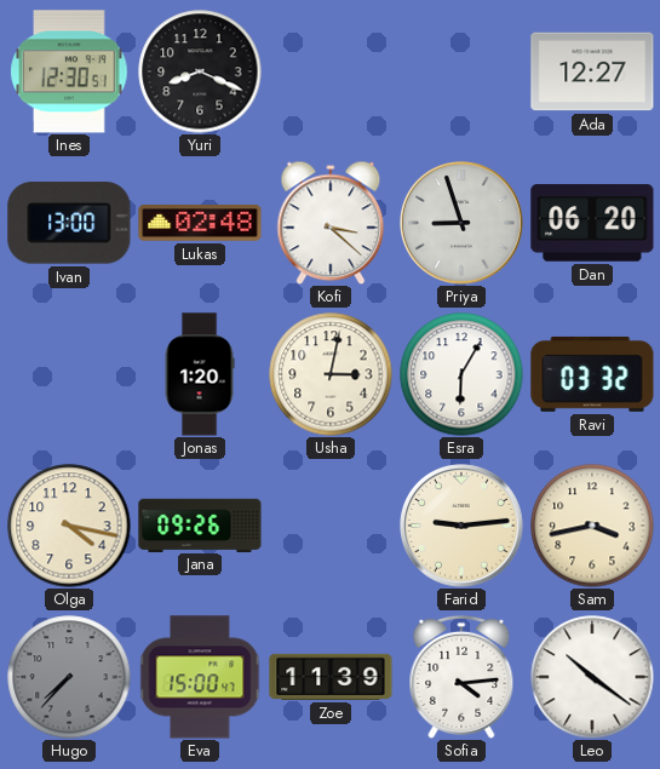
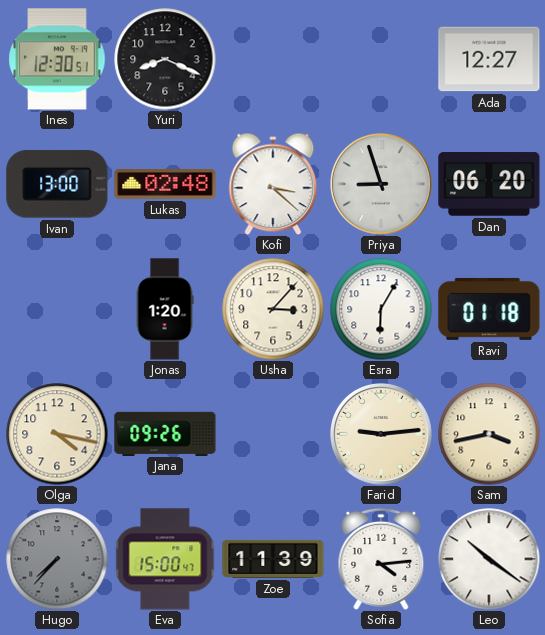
Usha: 3:02 -> 3:07
Ravi: 03:32 -> 01:18
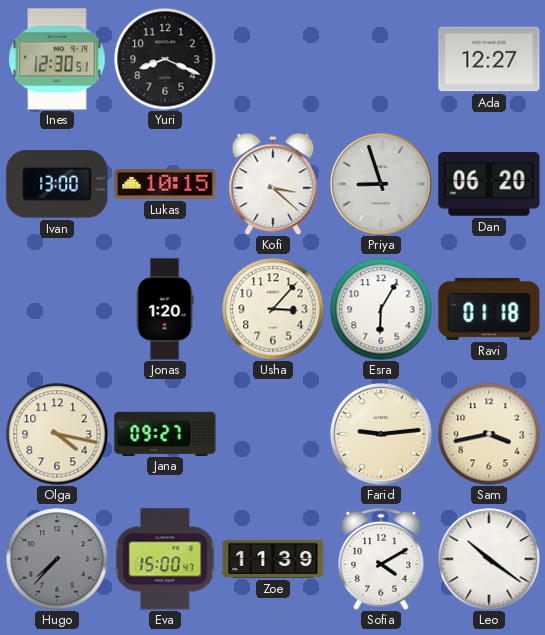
Lukas: 02:48 -> 10:15
Jana: 09:26 -> 09:27
Sofia: 4:14 -> 4:10
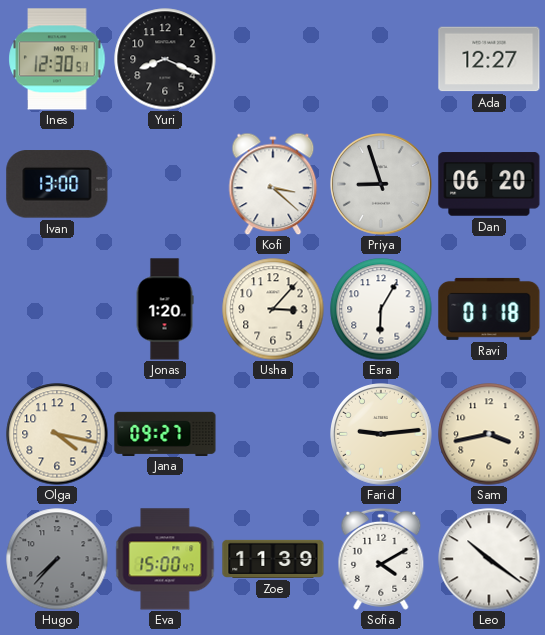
Lukas: 10:15 -> none
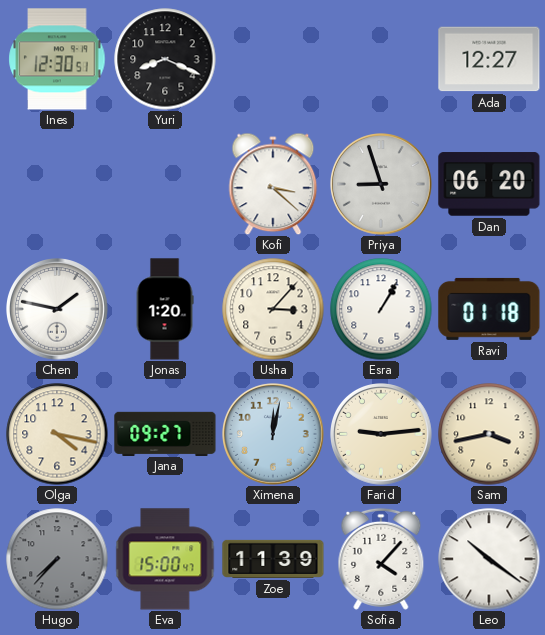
Ivan: 13:00 -> none
Chen: none -> 1:47
Esra: 6:05 -> 1:05
Ximena: none -> 12:02
Sofia: 4:10 -> 4:07
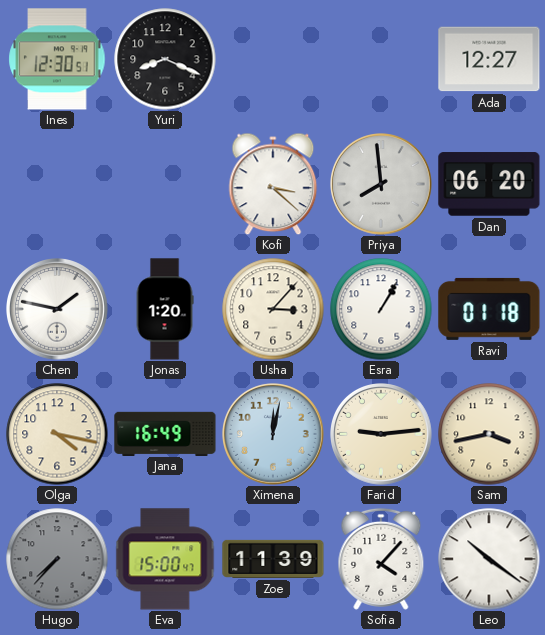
Priya: 8:57 -> 7:59
Jana: 09:27 -> 16:49
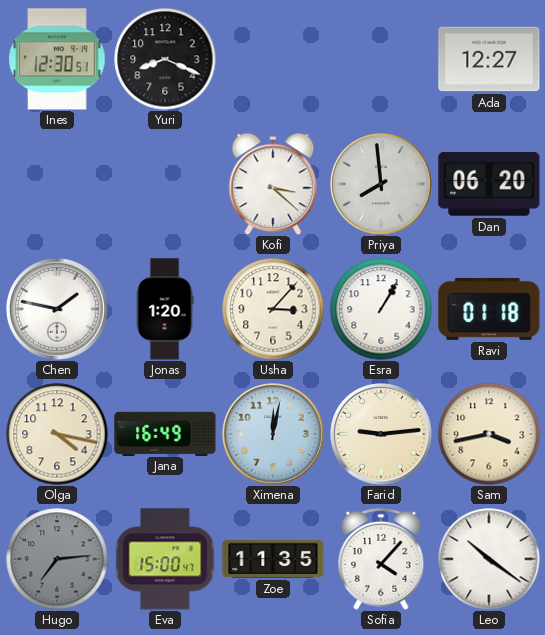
Hugo: 7:37 -> 7:14
Zoe: 11:39 -> 11:35
